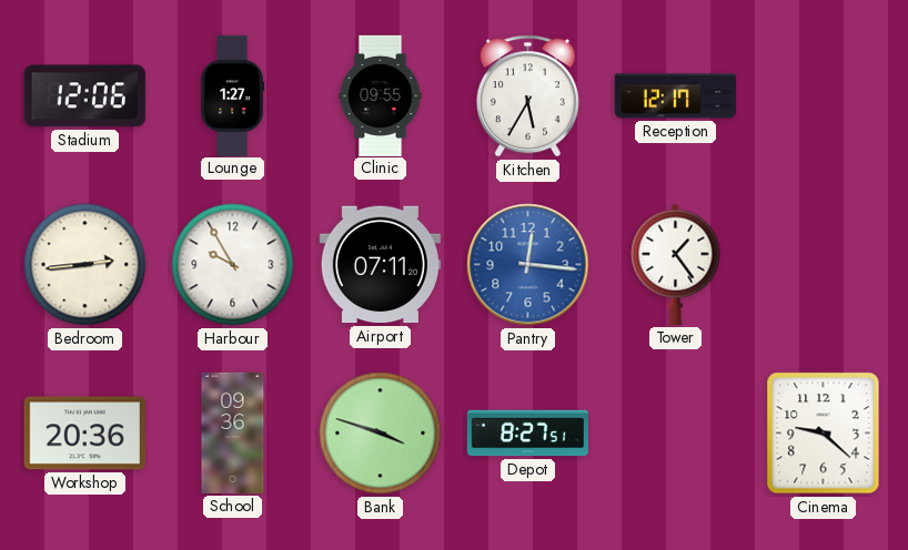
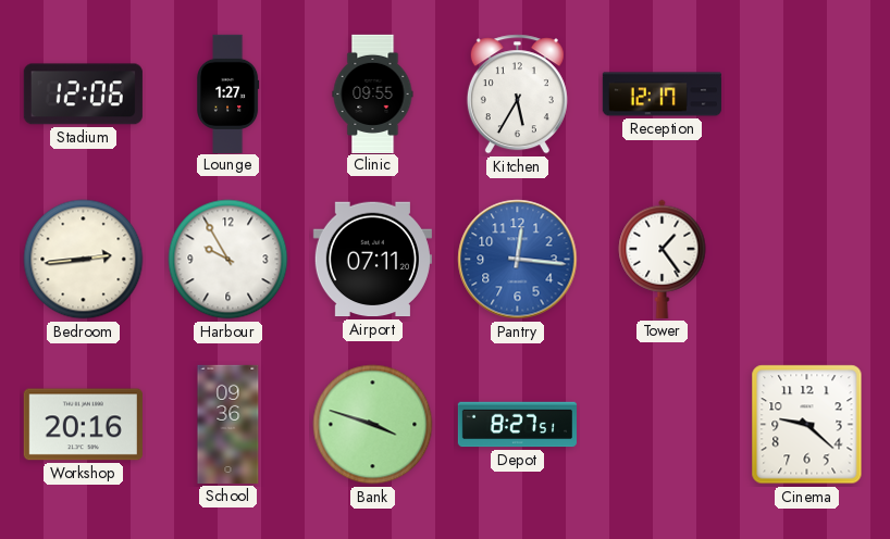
Workshop: 20:36 -> 20:16
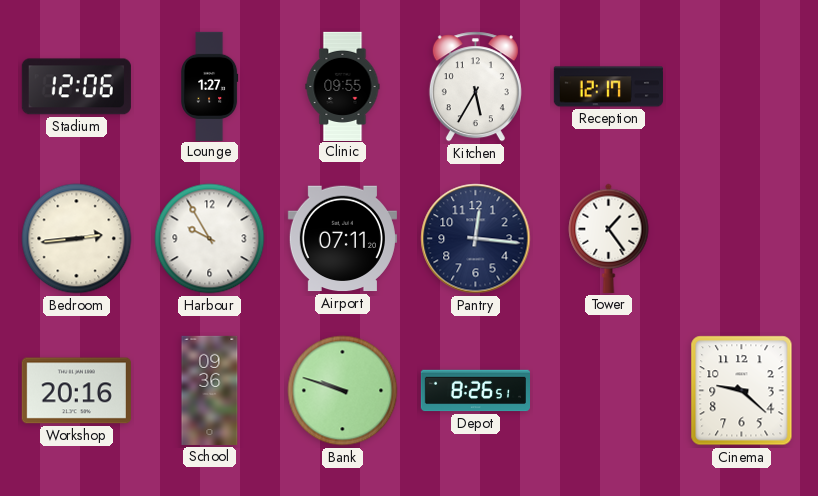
Pantry dial: blue -> navy
Bank: 3:48 -> 9:48
Depot: 8:27 -> 8:26
